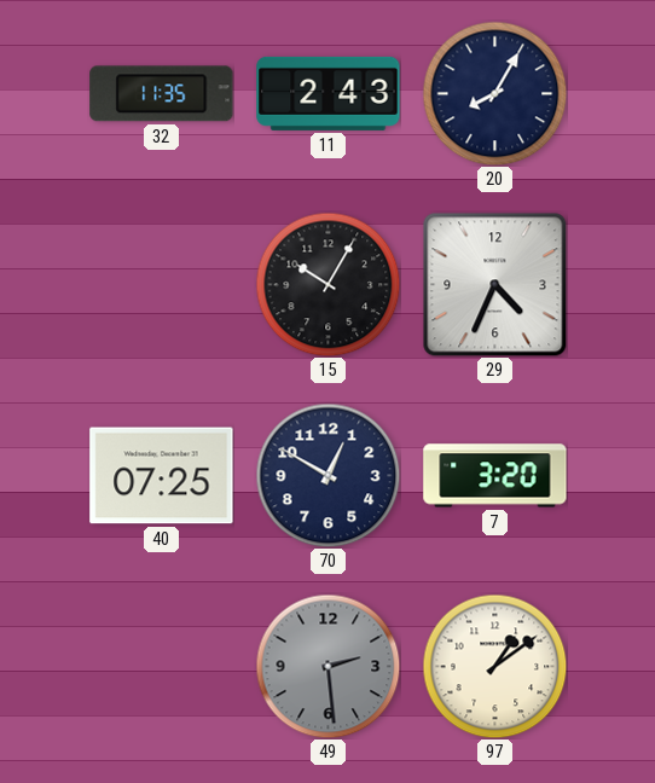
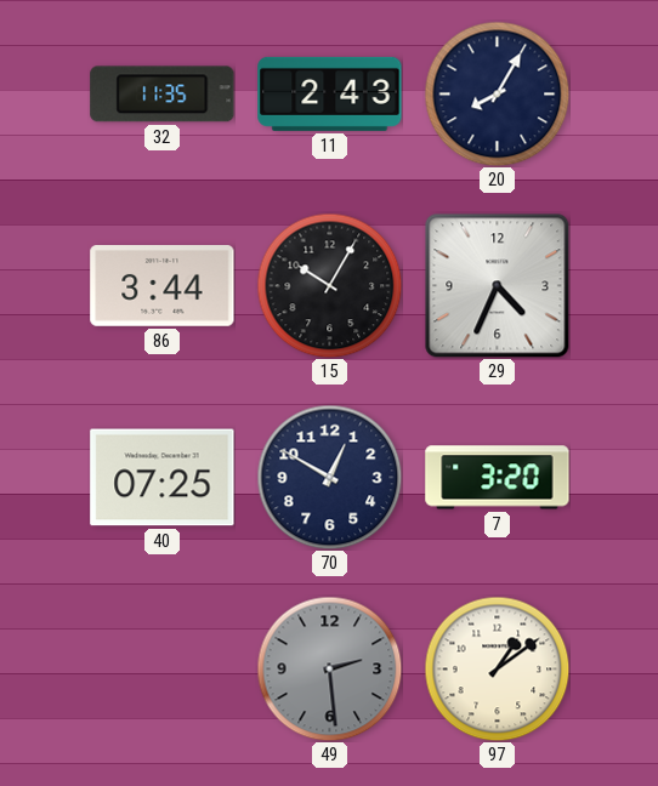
86: none -> 3:44
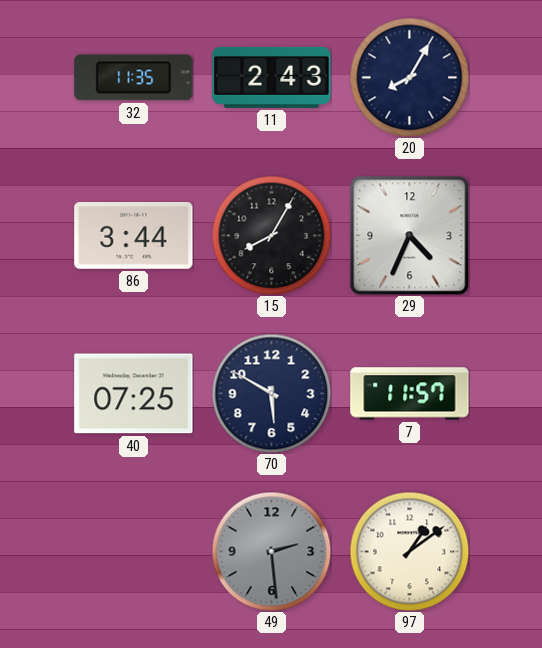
15: 10:05 -> 8:05
70: 12:50 -> 5:50
7: 3:20 -> 11:57
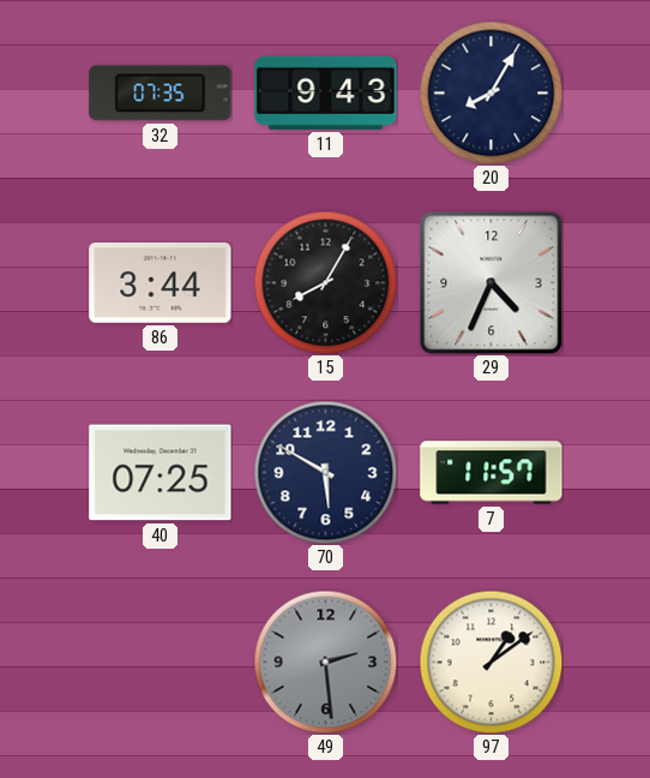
32: 11:35 -> 07:35
11: 2:43 -> 9:43
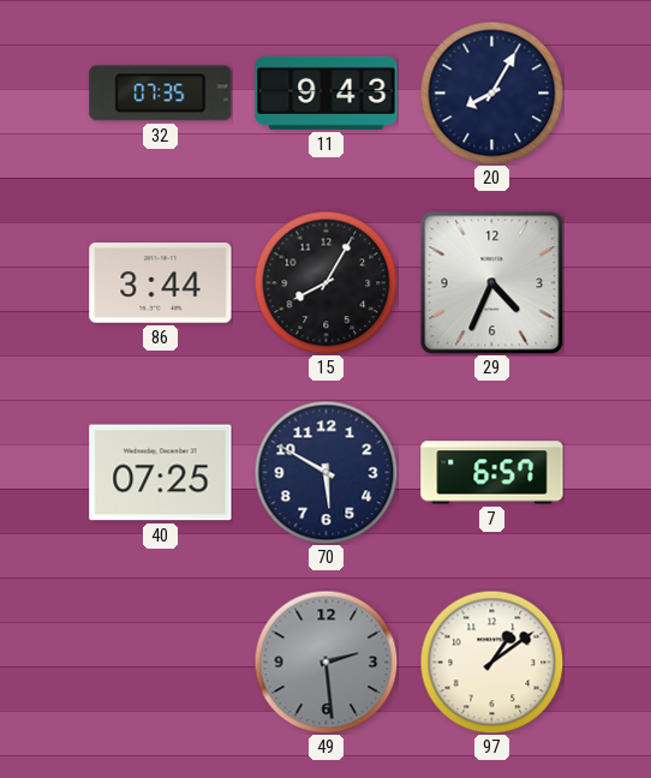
7: 11:57 -> 6:57
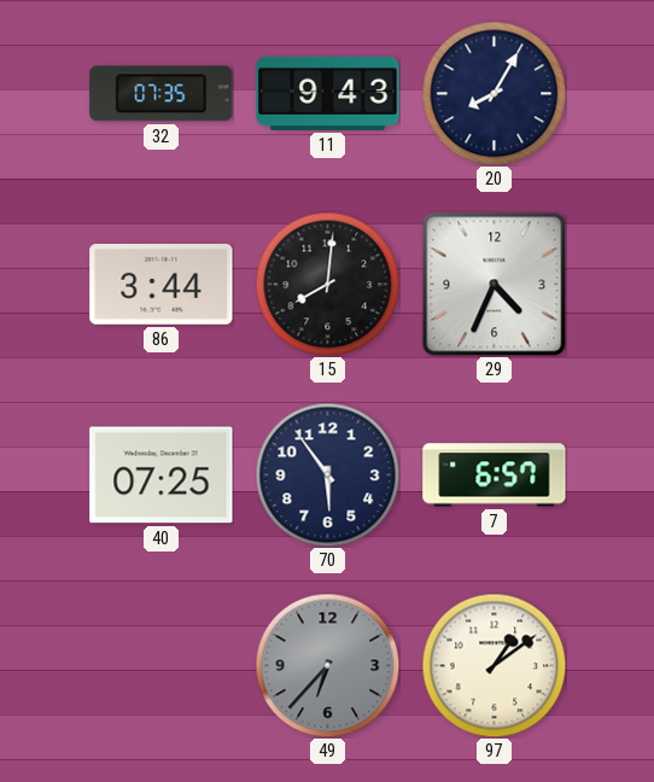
15: 8:05 -> 8:01
70: 5:50 -> 5:54
49: 2:29 -> 6:37
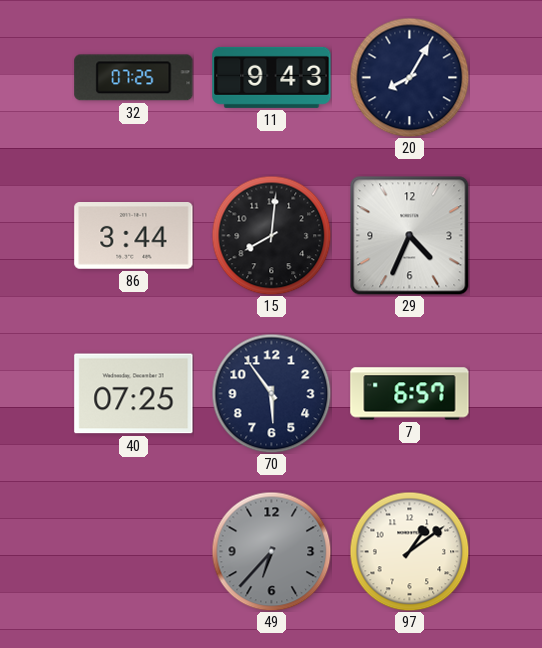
32: 07:35 -> 07:25
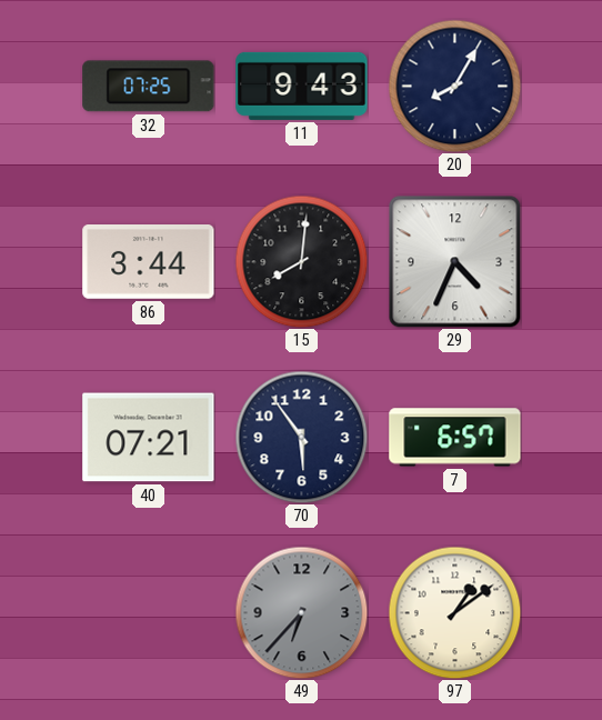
40: 07:25 -> 07:21
